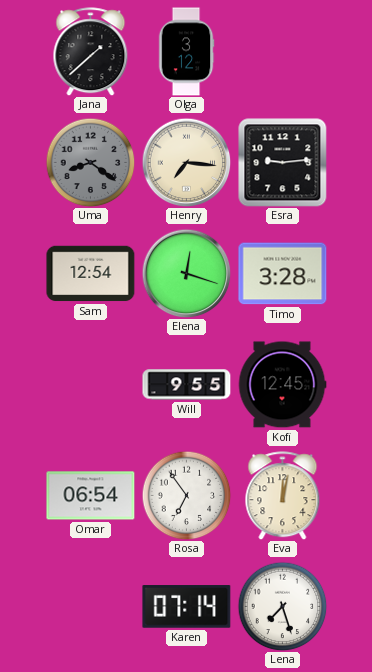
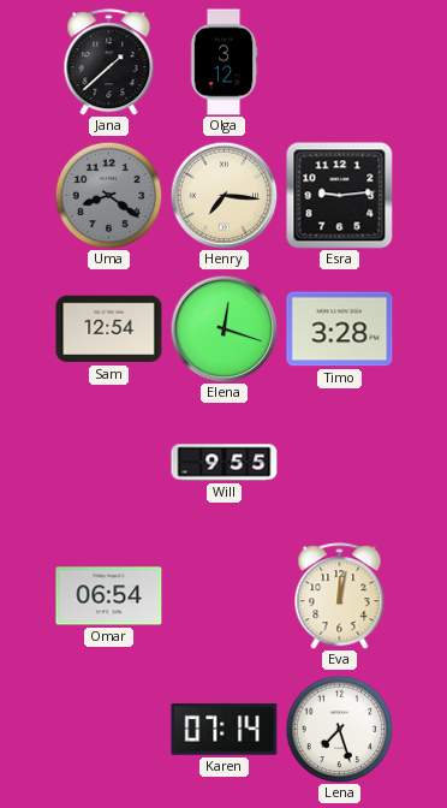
Kofi: 12:45 -> none
Rosa: 6:54 -> none
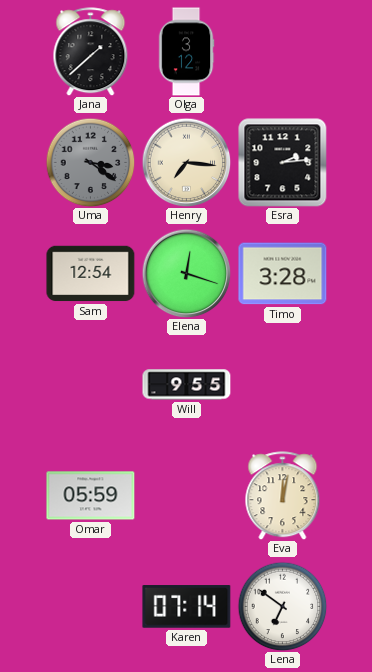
Uma: 8:21 -> 3:21
Esra: 9:14 -> 2:14
Omar: 06:54 -> 05:59
Lena: 7:27 -> 6:51
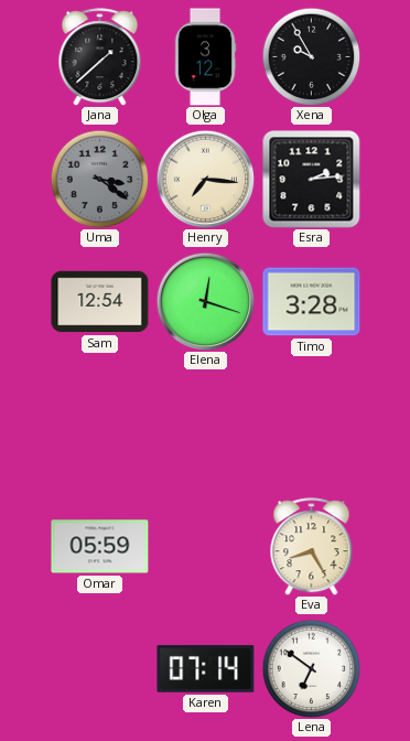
Xena: none -> 9:55
Will: 9:55 -> none
Eva: 12:02 -> 8:25
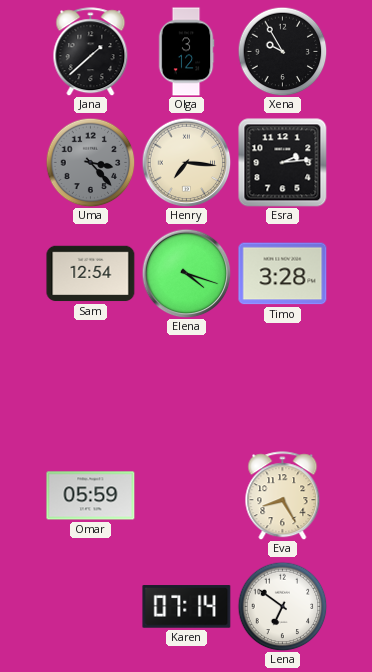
Uma: 3:21 -> 3:23
Elena: 12:18 -> 4:18
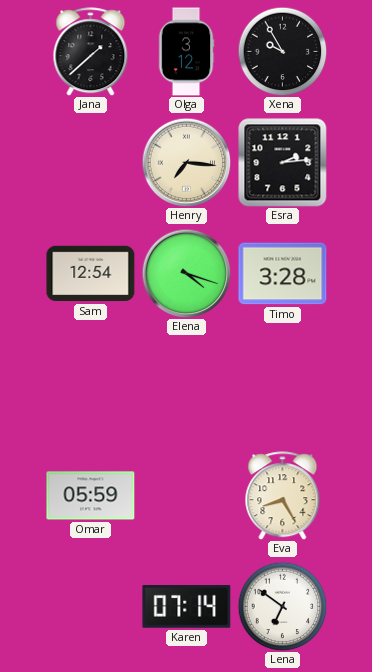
Uma: 3:23 -> none
